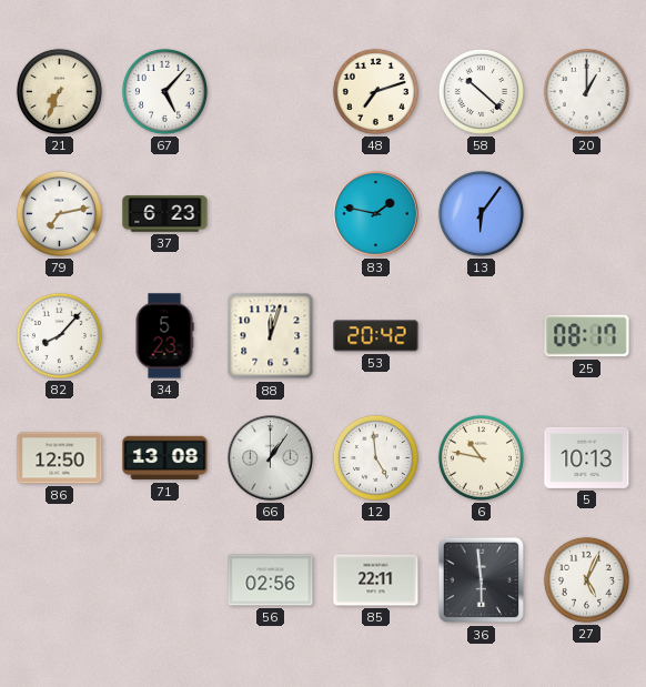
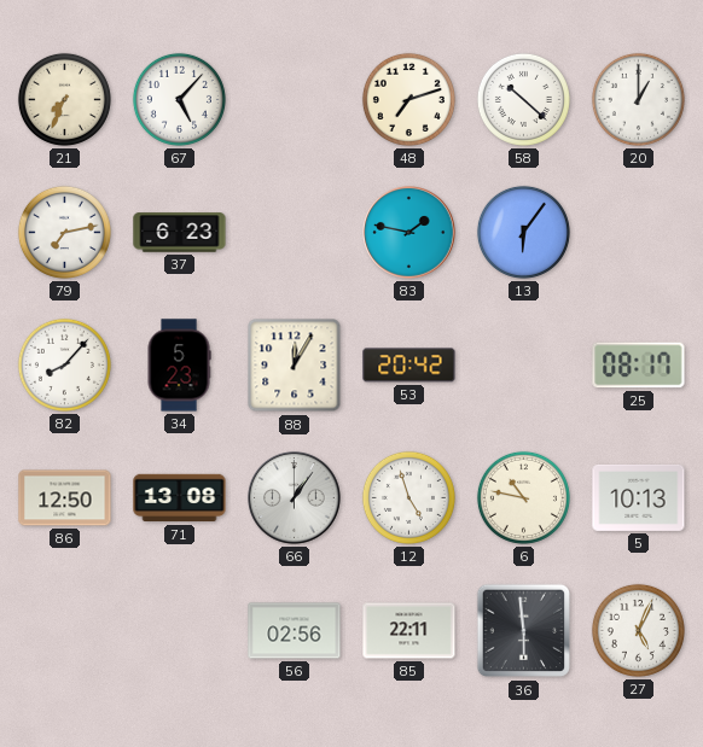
88: 12:03 -> 12:05
12: 4:59 -> 4:57
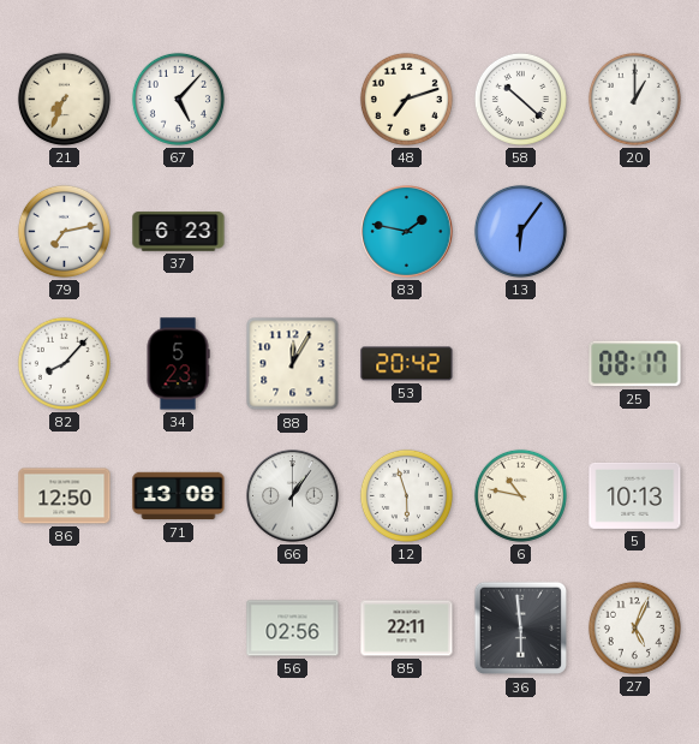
12: 4:57 -> 5:57
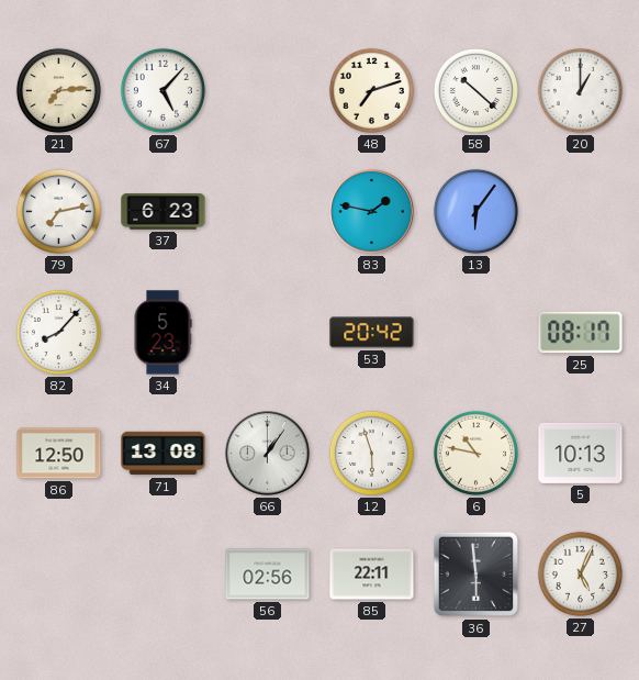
21: 7:34 -> 7:14
88: 12:05 -> none
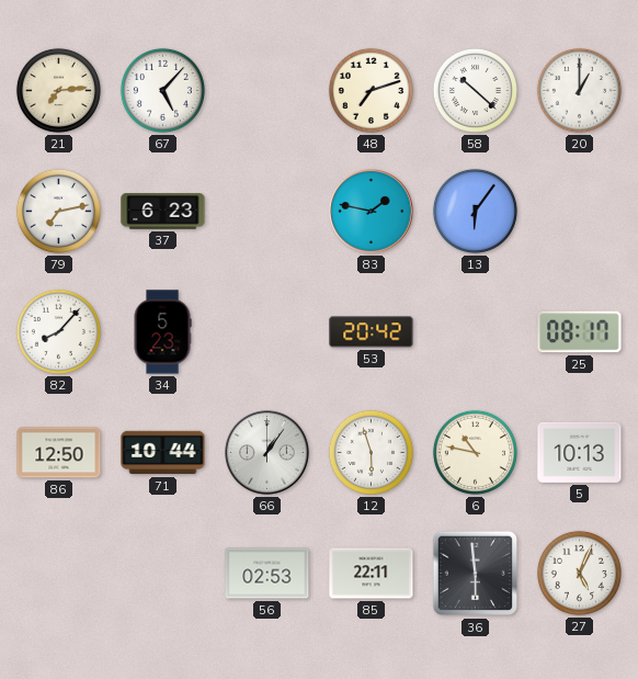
71: 13:08 -> 10:44
56: 02:56 -> 02:53
